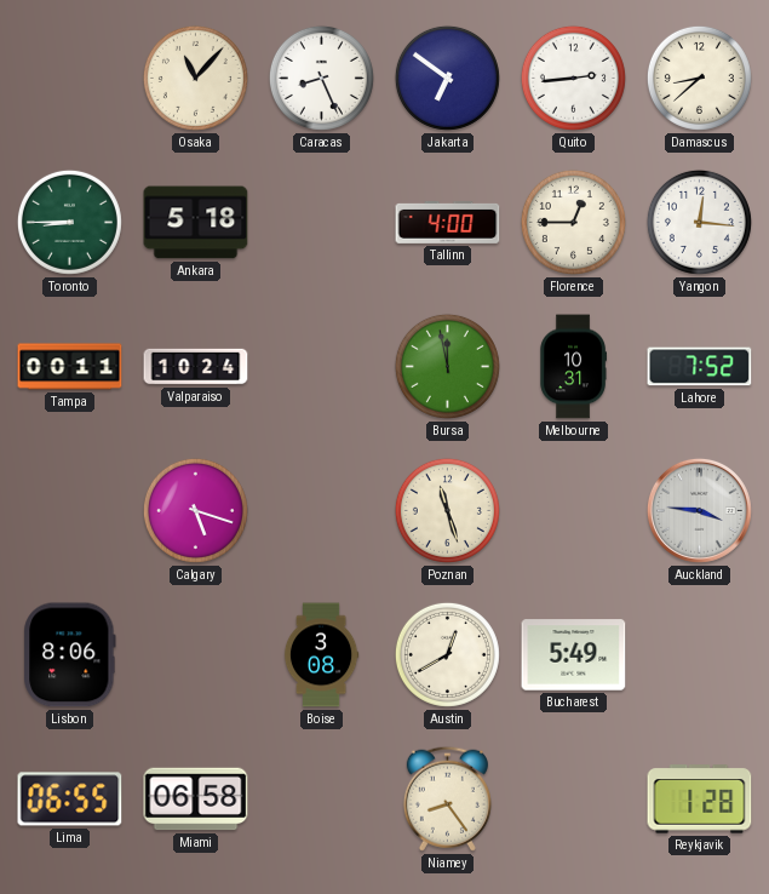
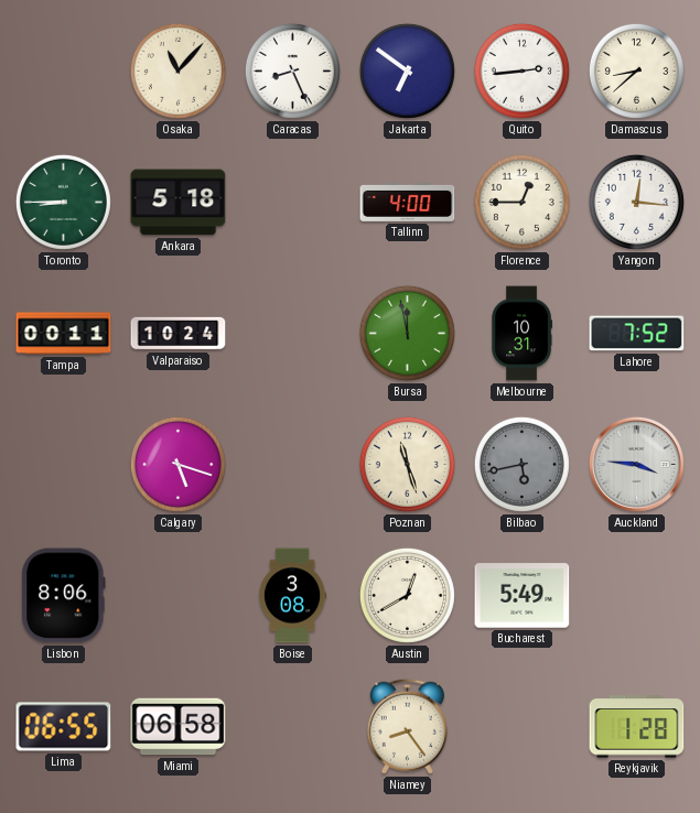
Bilbao: none -> 5:43
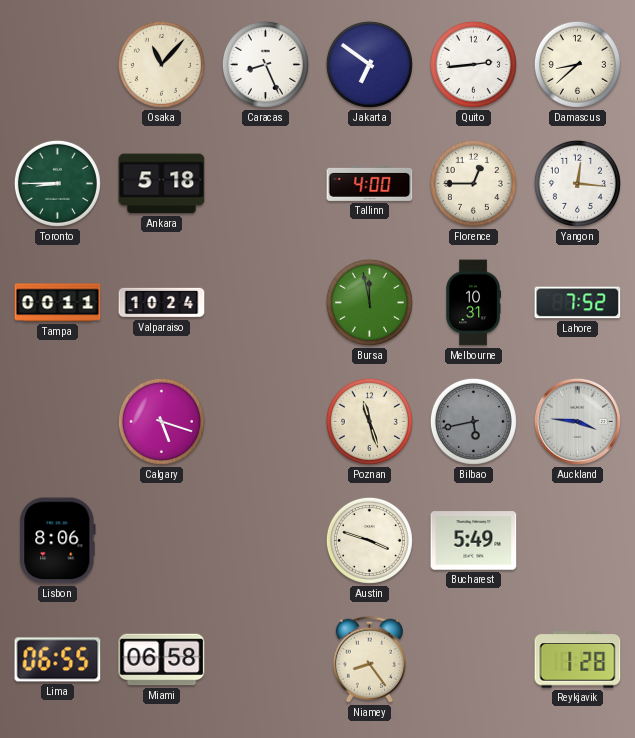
Boise: 3:08 -> none
Austin: 12:40 -> 3:48
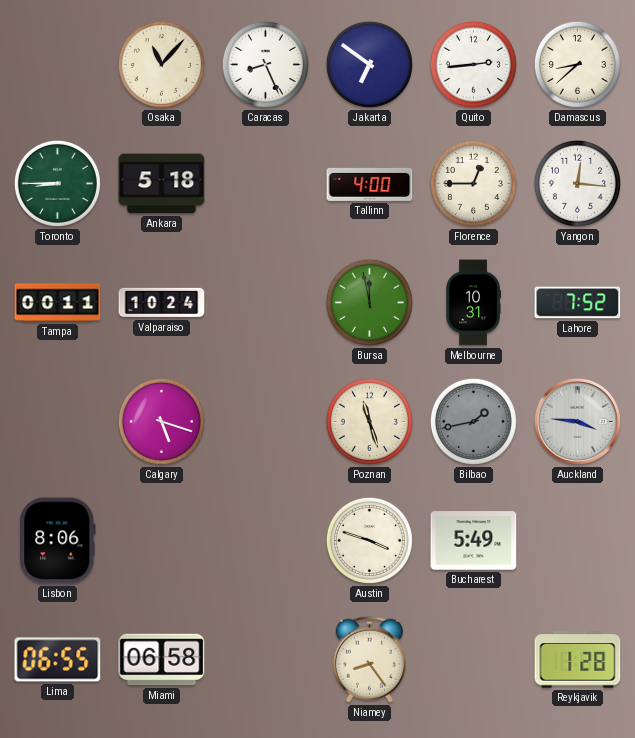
Bilbao: 5:43 -> 1:43
